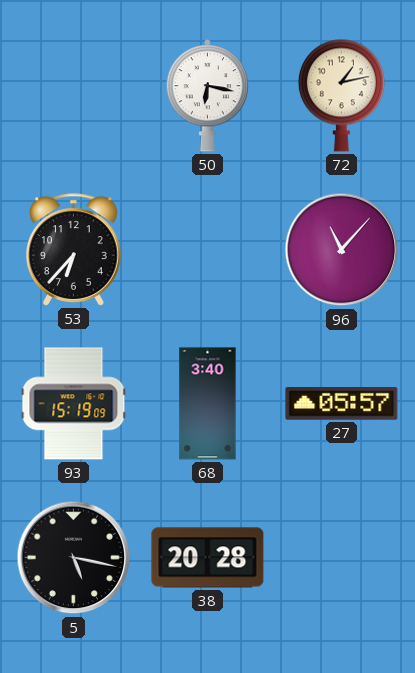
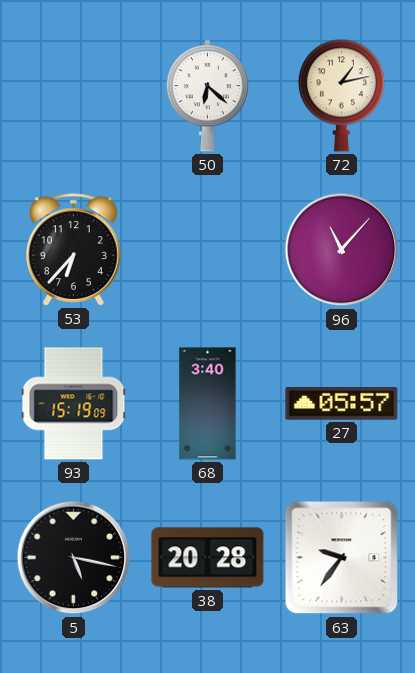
50: 6:17 -> 6:22
63: none -> 9:36
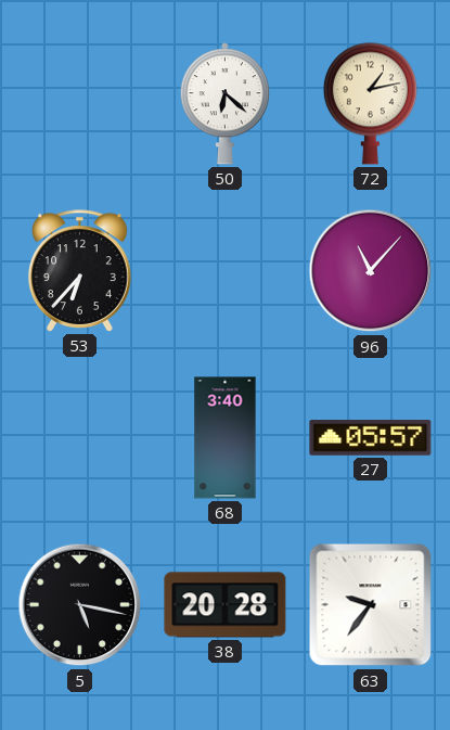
93: 15:19 -> none
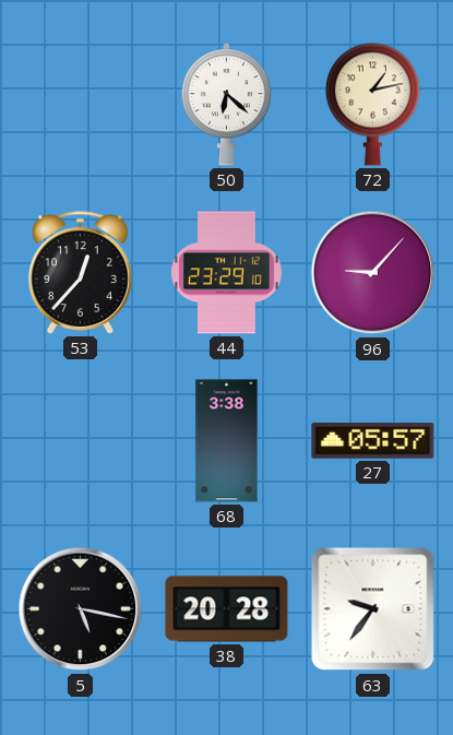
53: 6:37 -> 12:37
44: none -> 23:29
96: 11:07 -> 9:07
68: 3:40 -> 3:38
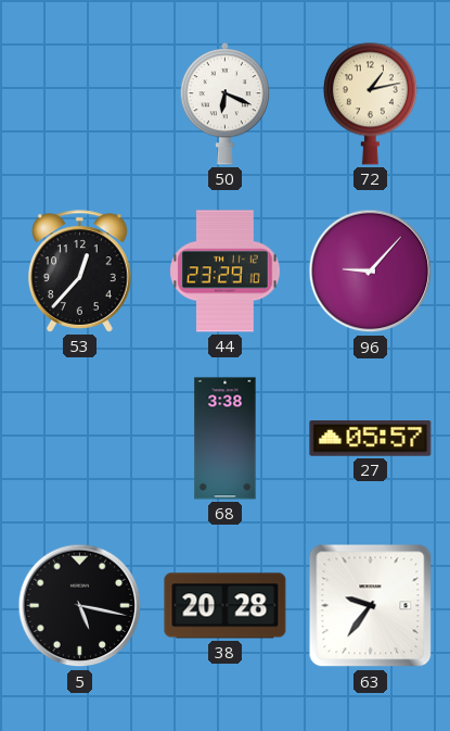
50: 6:22 -> 6:19
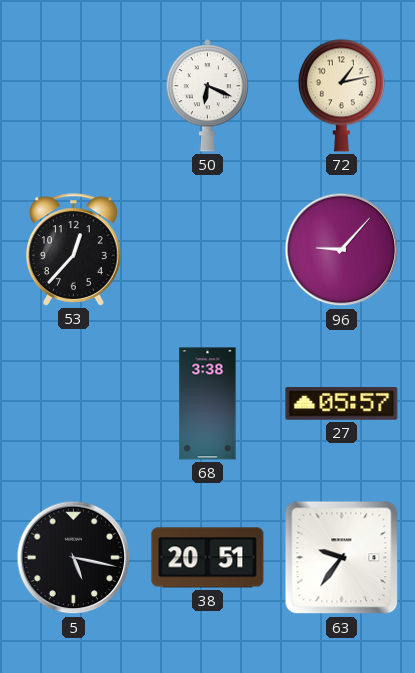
44: 23:29 -> none
38: 20:28 -> 20:51
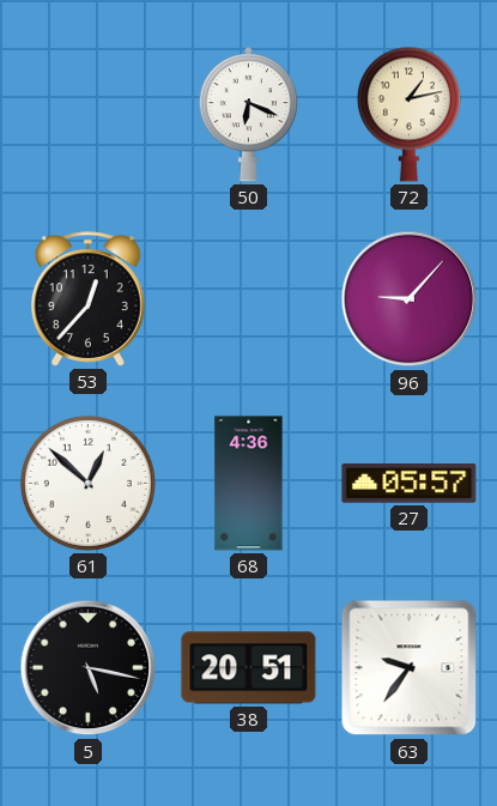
61: none -> 12:52
68: 3:38 -> 4:36
